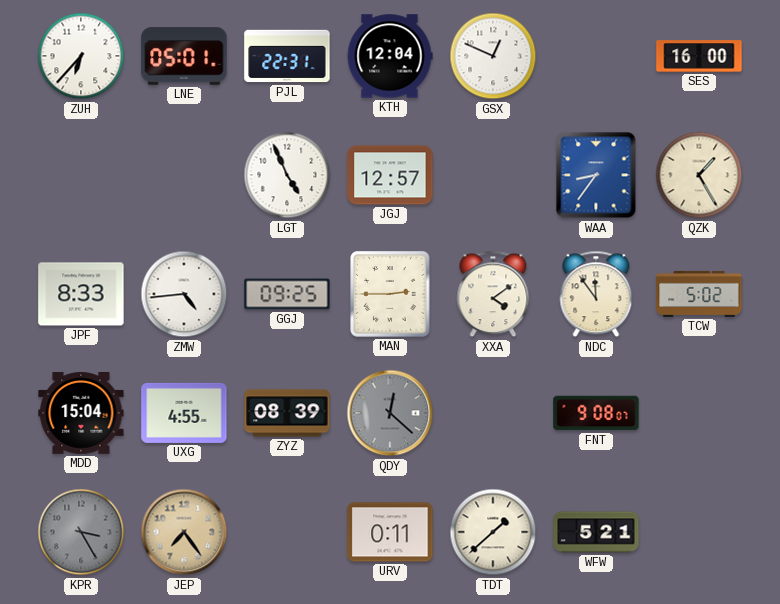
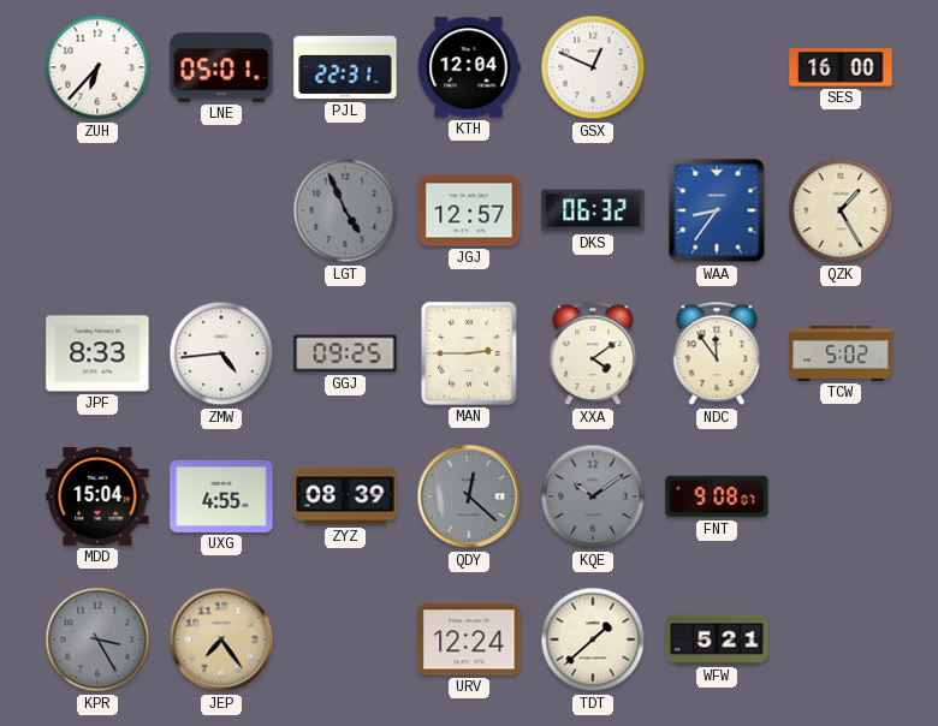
LGT dial: white -> grey
DKS: none -> 06:32
KQE: none -> 10:09
URV: 0:11 -> 12:24
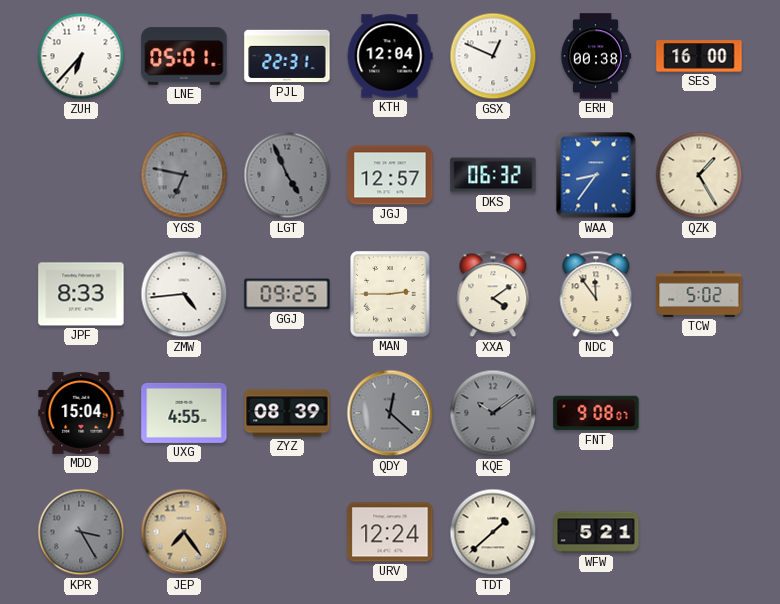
ERH: none -> 00:38
YGS: none -> 6:47
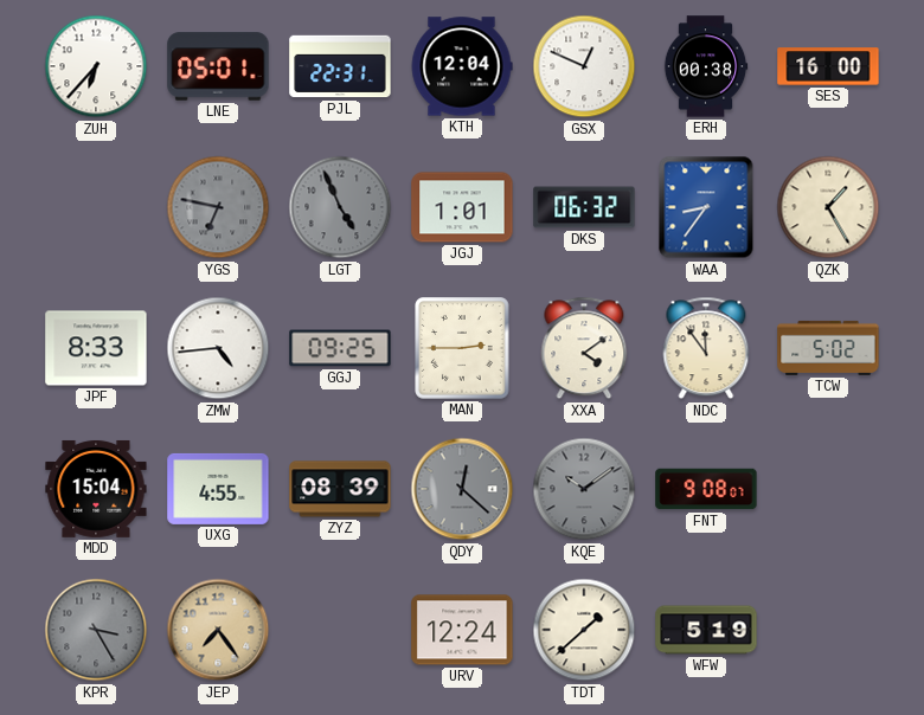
JGJ: 12:57 -> 1:01
WFW: 5:21 -> 5:19
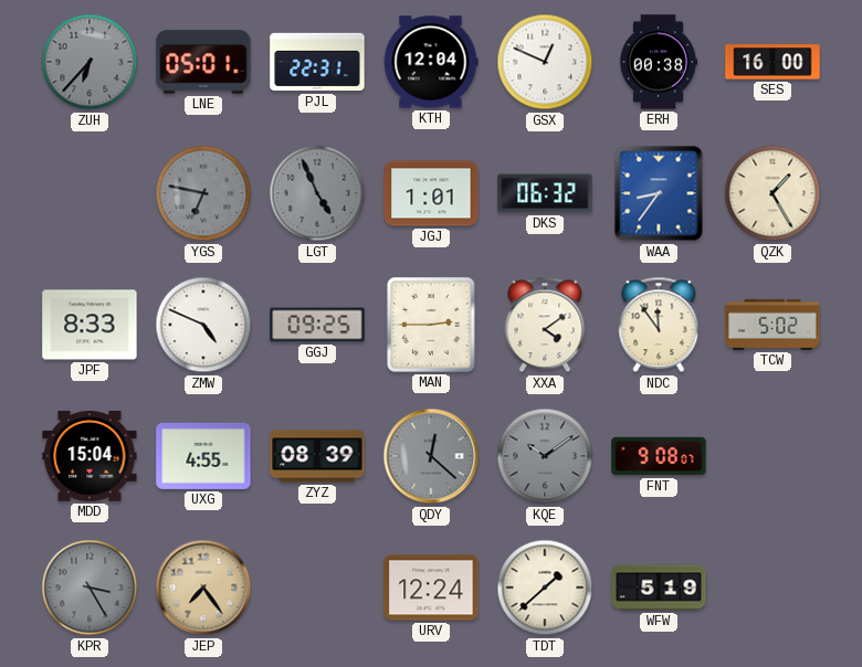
ZUH dial: white -> grey
ZMW: 4:44 -> 4:49
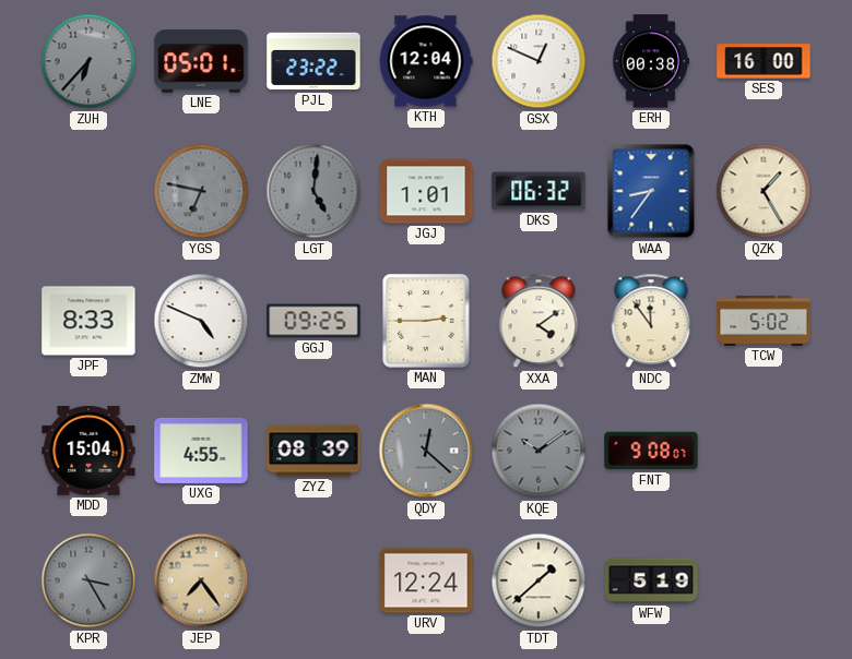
PJL: 22:31 -> 23:22
LGT: 4:56 -> 5:01
